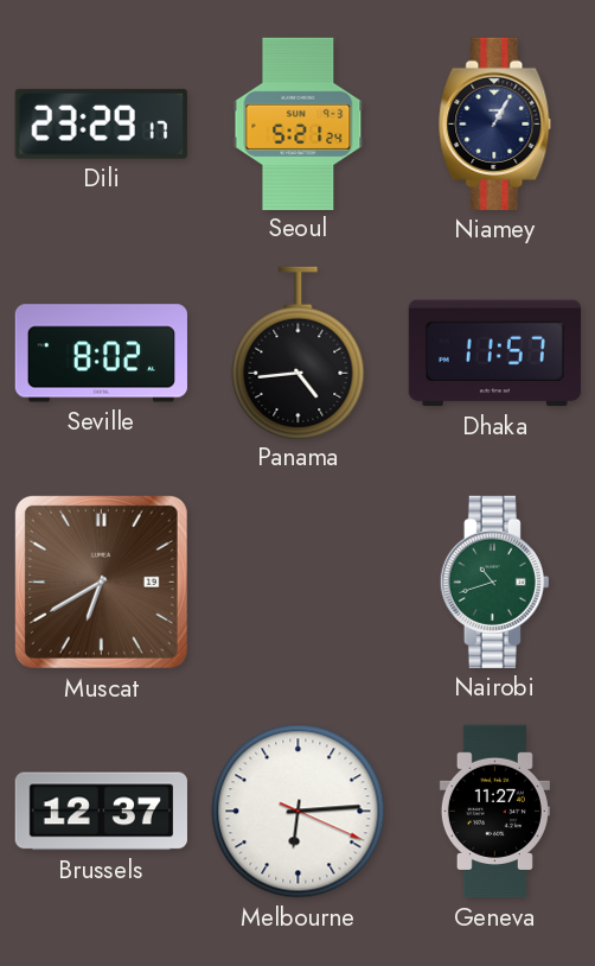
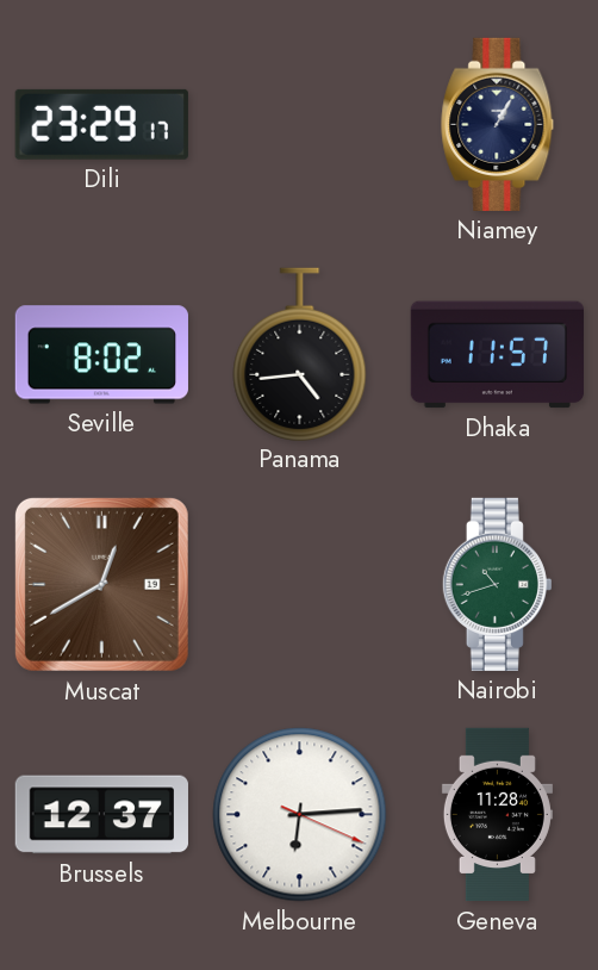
Seoul: 5:21 -> none
Muscat: 6:40 -> 12:40
Geneva: 11:27 -> 11:28
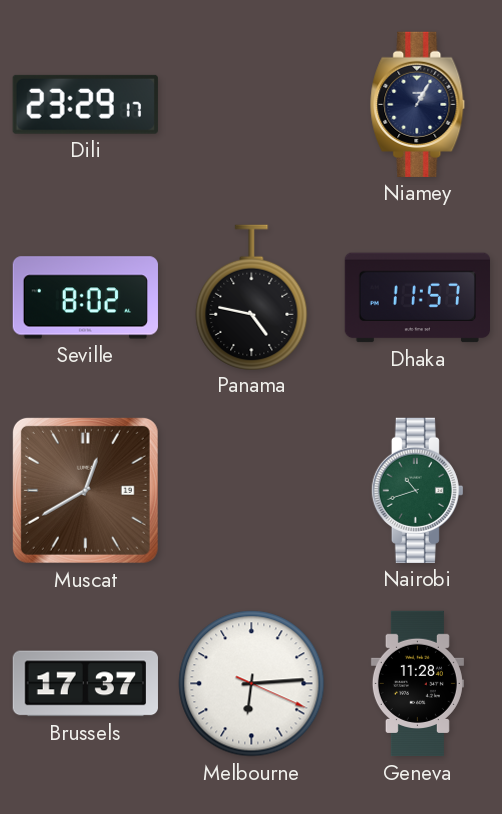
Panama: 4:44 -> 4:47
Brussels: 12:37 -> 17:37
